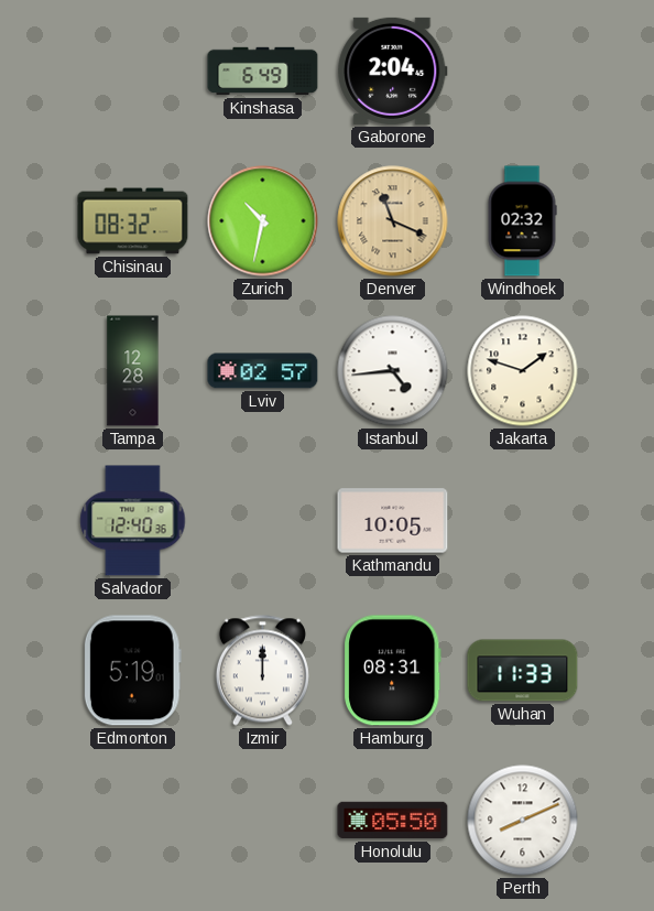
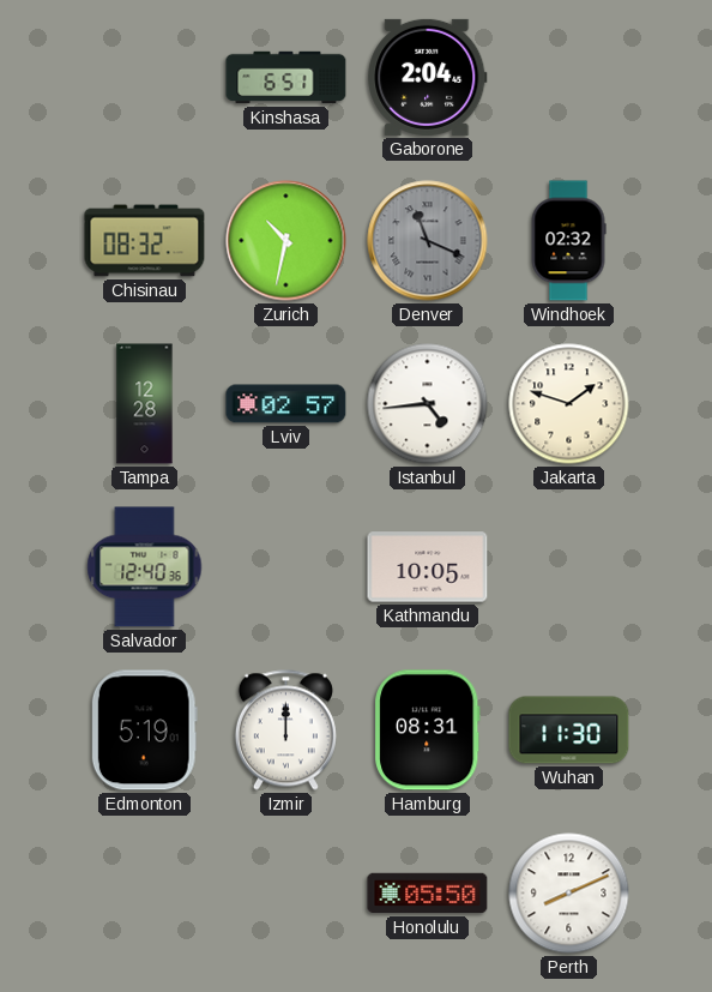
Kinshasa: 6:49 -> 6:51
Denver dial: champagne -> grey
Wuhan: 11:33 -> 11:30
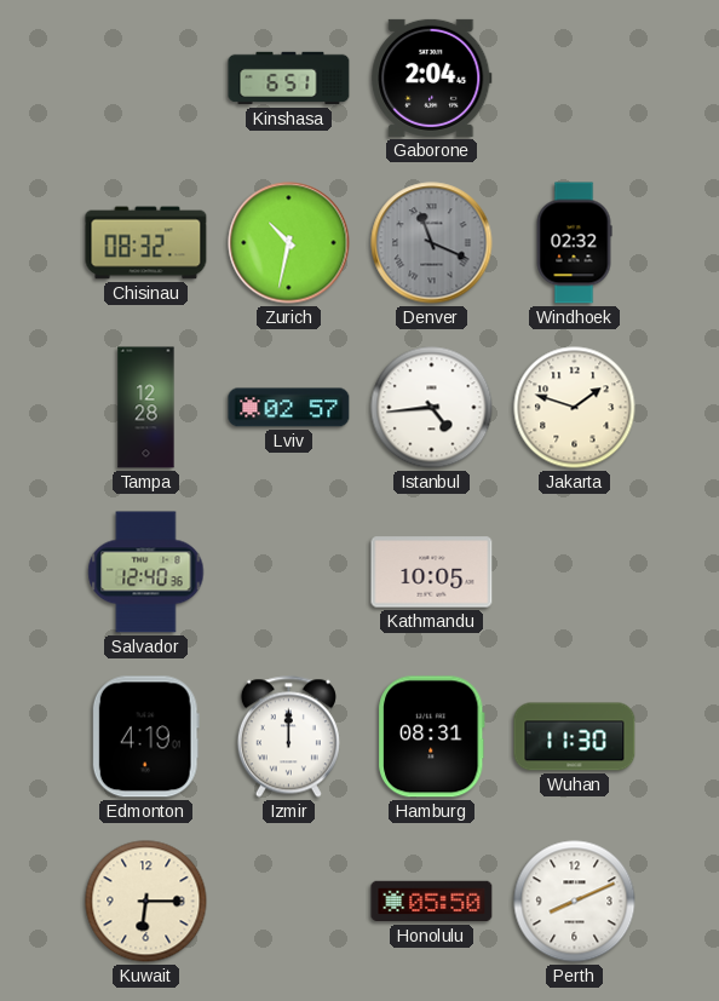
Edmonton: 5:19 -> 4:19
Kuwait: none -> 6:15
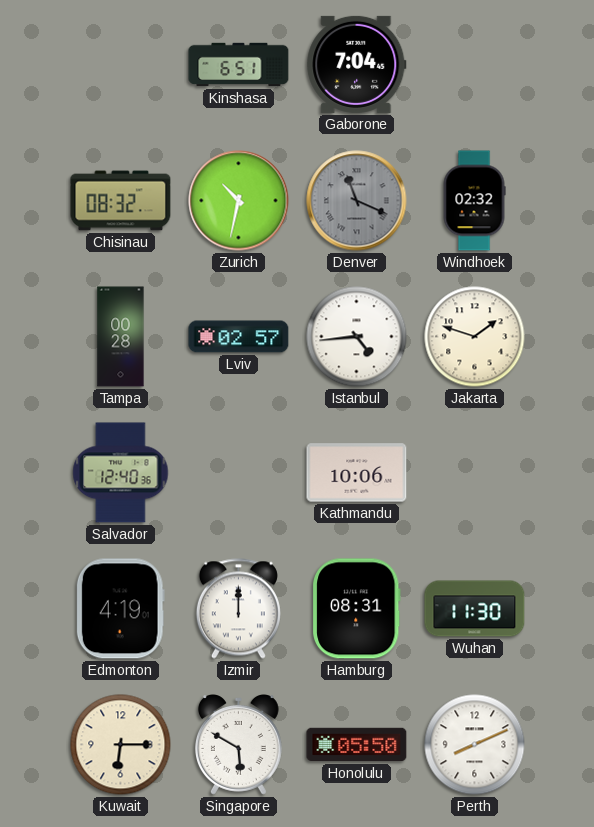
Gaborone: 2:04 -> 7:04
Tampa: 12:28 -> 00:28
Kathmandu: 10:05 -> 10:06
Singapore: none -> 5:50
